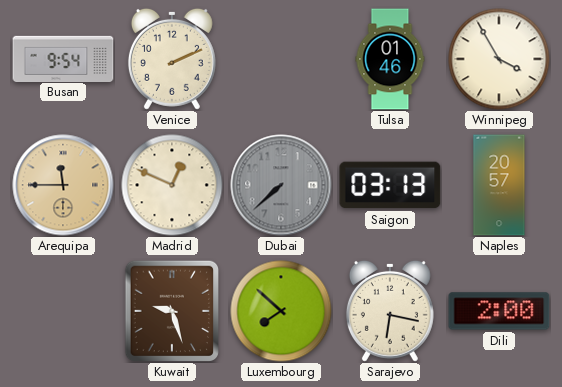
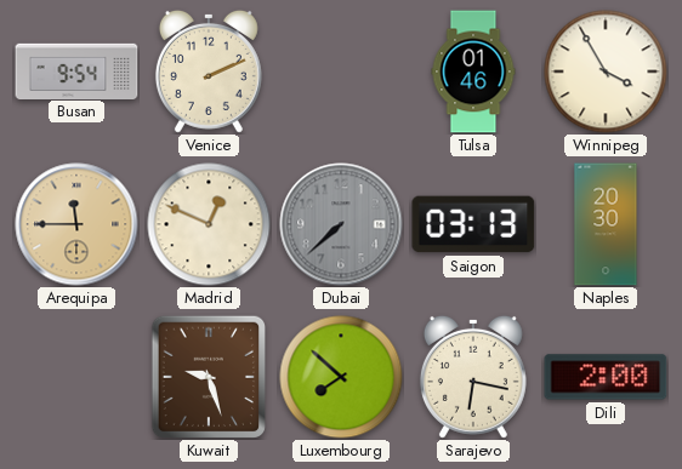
Naples: 20:57 -> 20:30
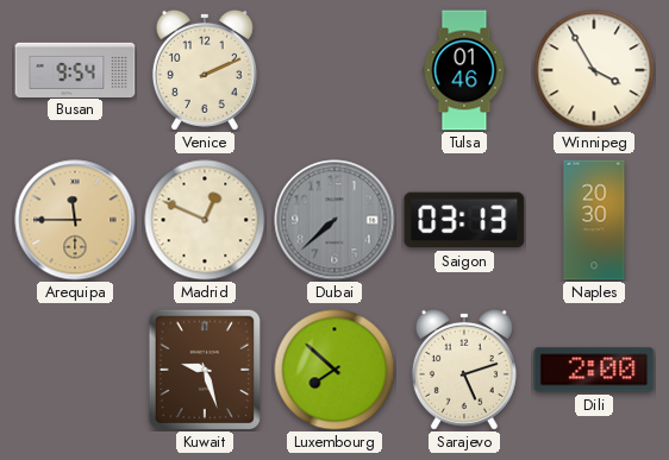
Sarajevo: 6:17 -> 5:12
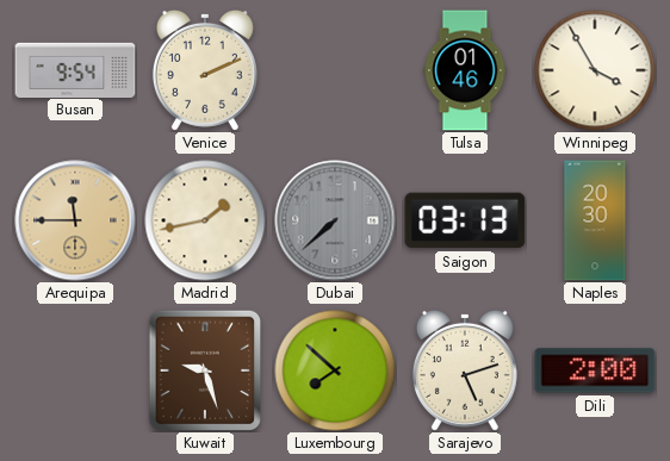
Madrid: 12:49 -> 1:43
